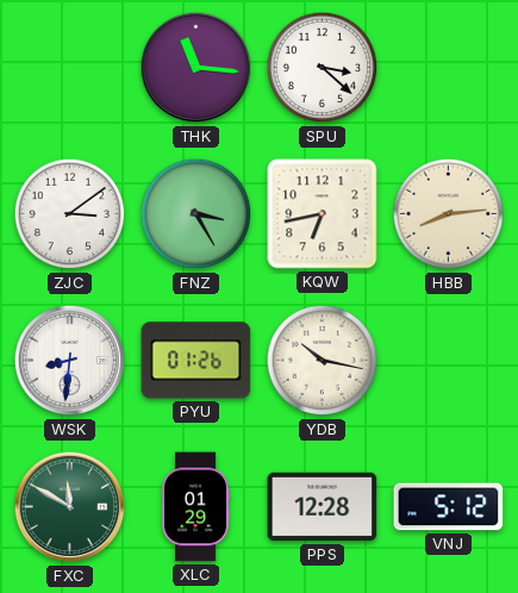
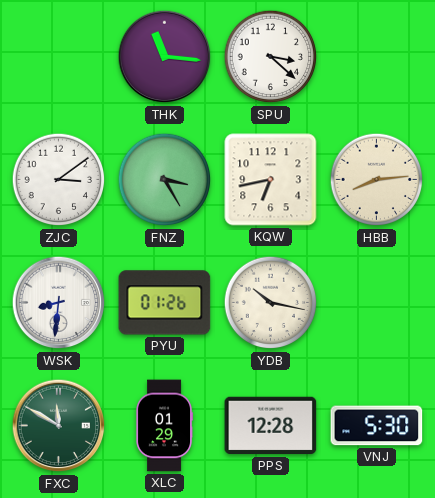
VNJ: 5:12 -> 5:30
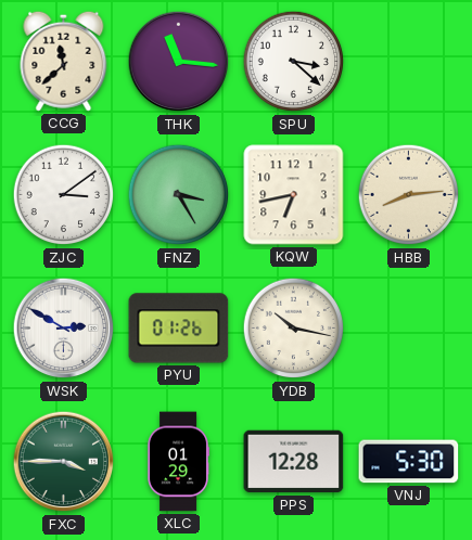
CCG: none -> 11:38
WSK: 8:31 -> 2:50
FXC: 11:50 -> 3:45
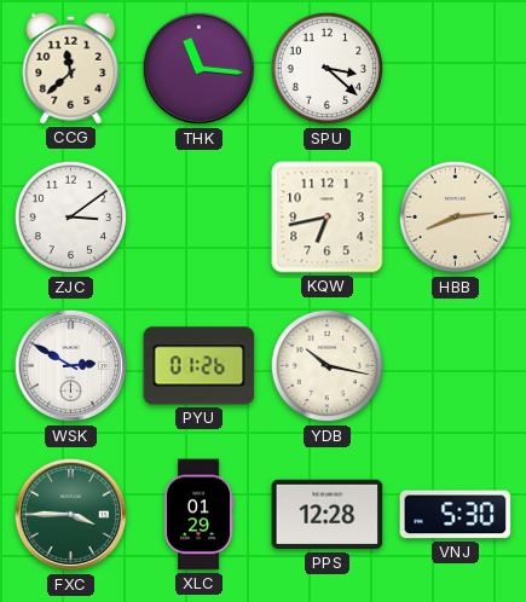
FNZ: 3:25 -> none
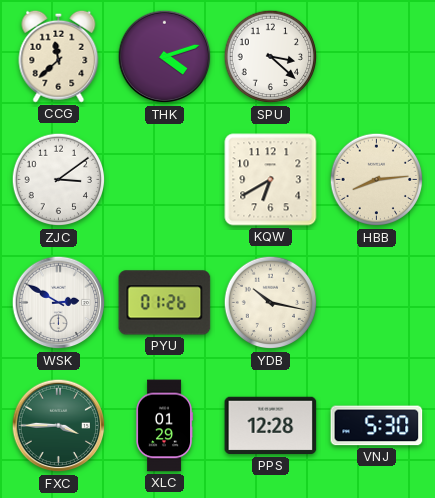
THK: 11:16 -> 4:12
KQW: 6:43 -> 6:40
